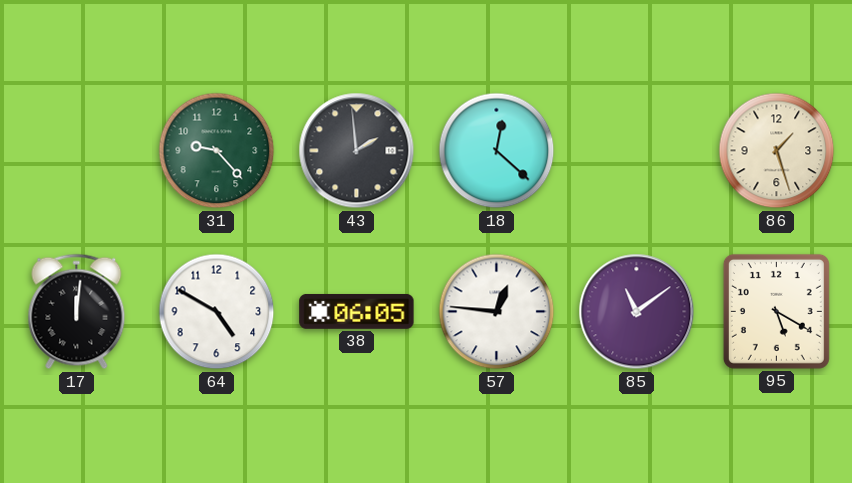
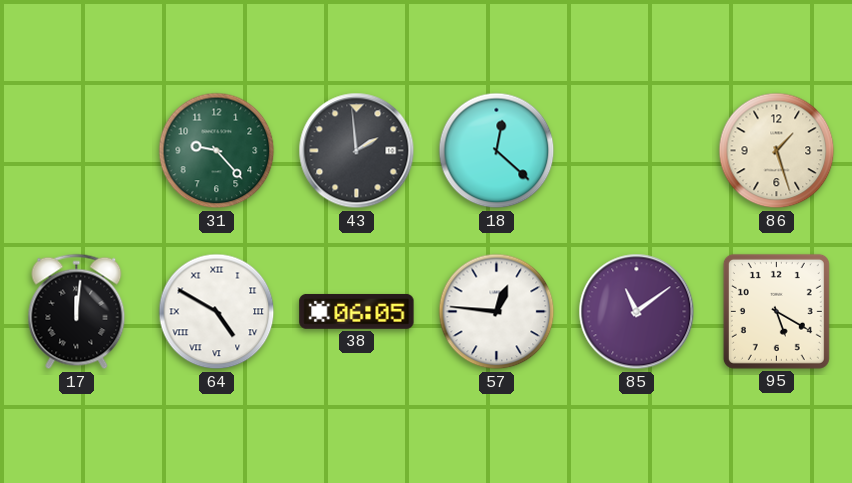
64 numerals: Arabic -> Roman
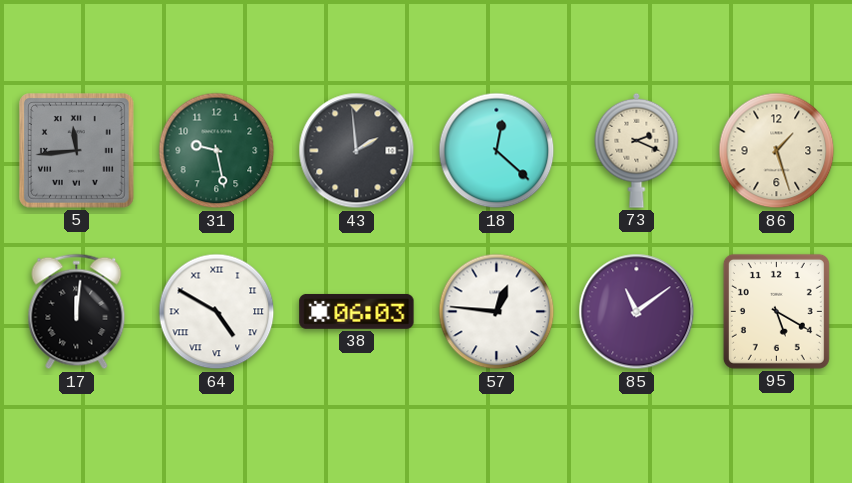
5: none -> 11:44
31: 9:23 -> 9:28
73: none -> 2:19
38: 06:05 -> 06:03
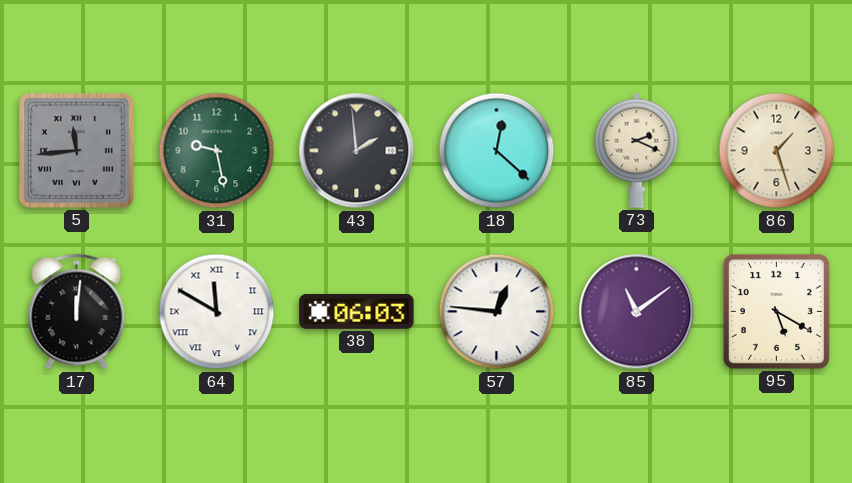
64: 4:50 -> 11:50
